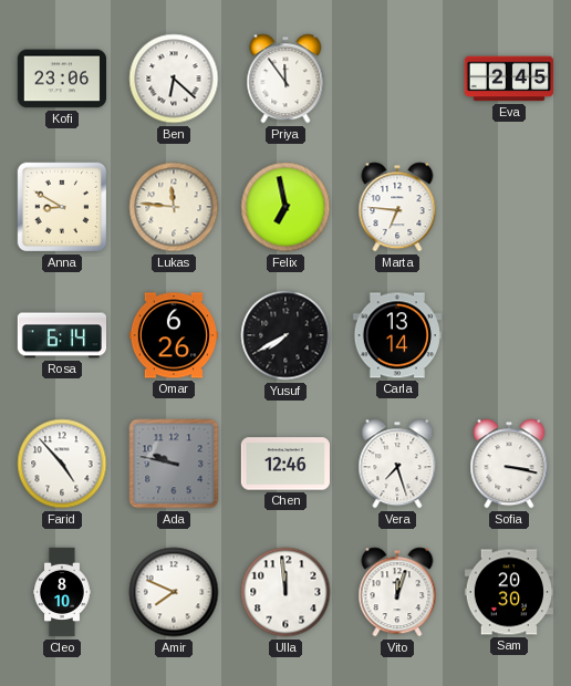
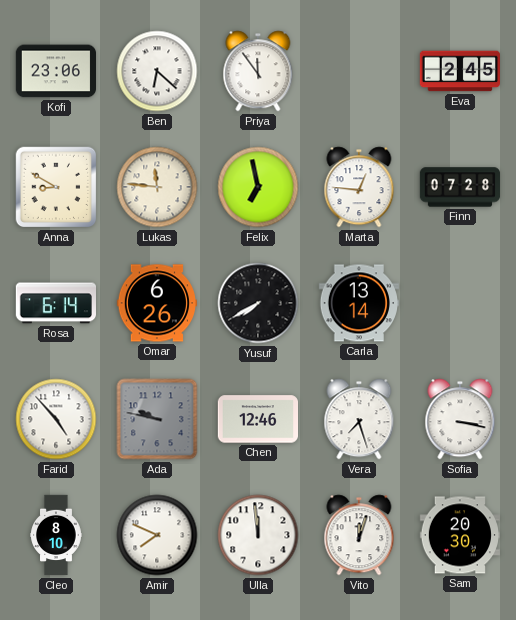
Marta: 6:46 -> 12:46
Finn: none -> 07:28
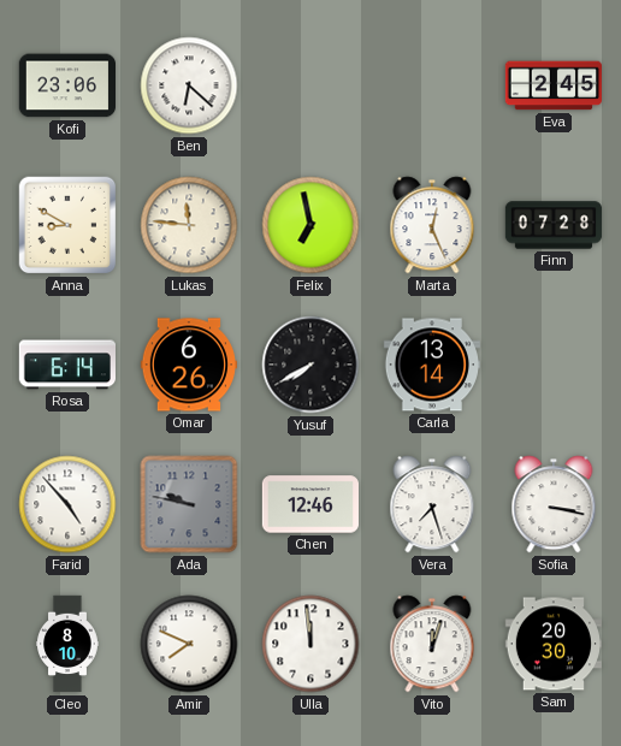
Priya: 11:54 -> none
Marta: 12:46 -> 12:26
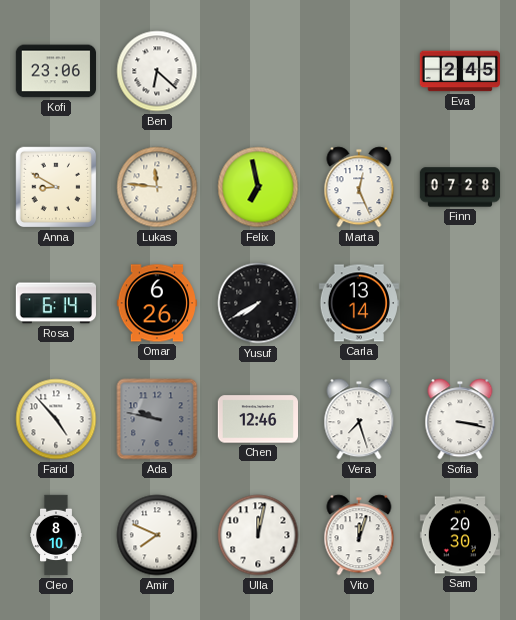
Ulla: 11:59 -> 12:02
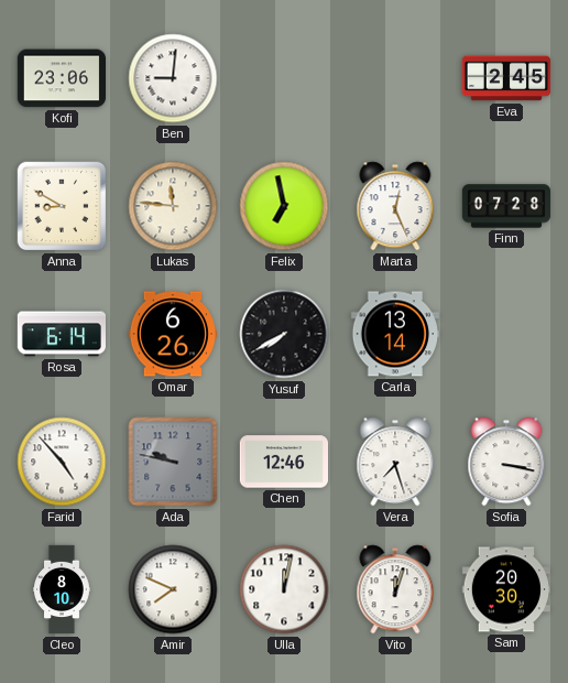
Ben: 6:22 -> 9:01
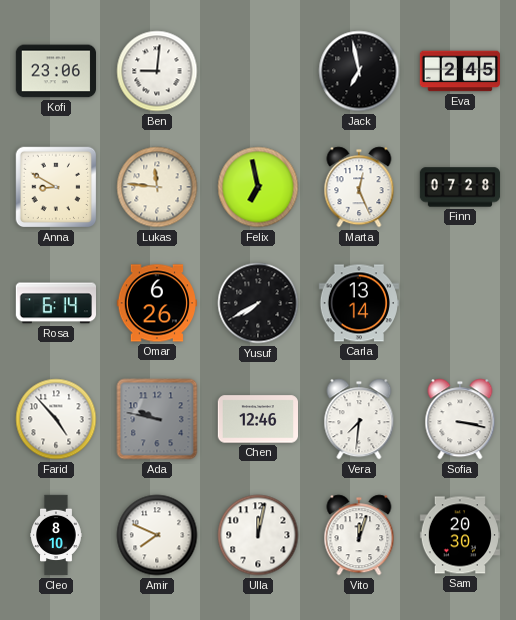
Jack: none -> 6:58
Vera: 7:27 -> 7:31
